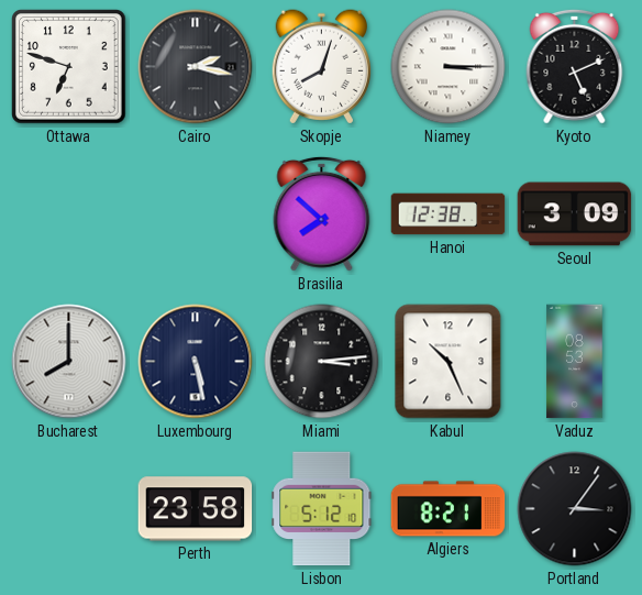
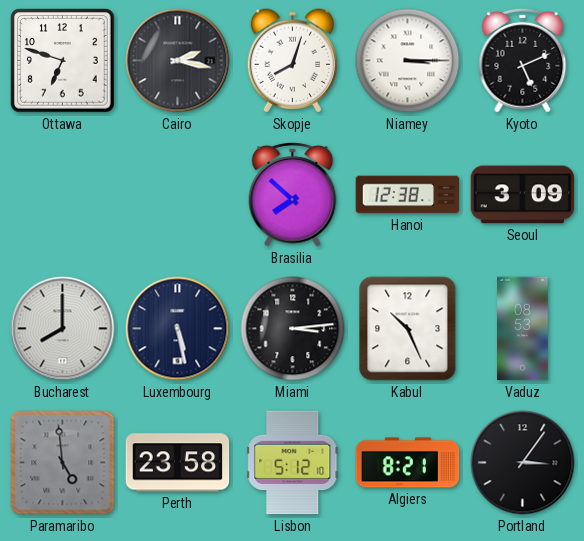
Paramaribo: none -> 4:59
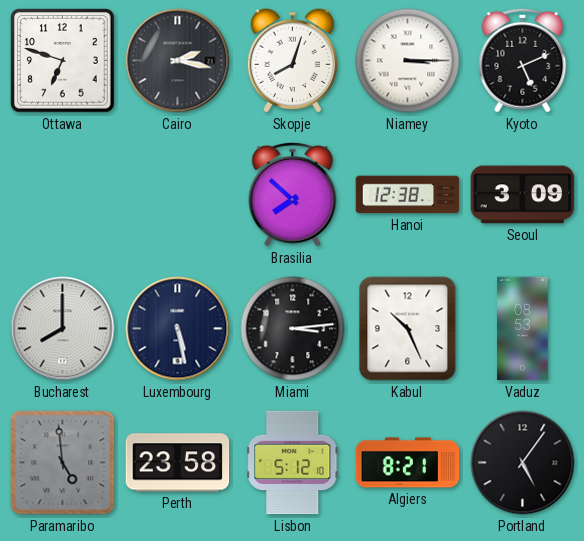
Portland: 3:06 -> 5:06
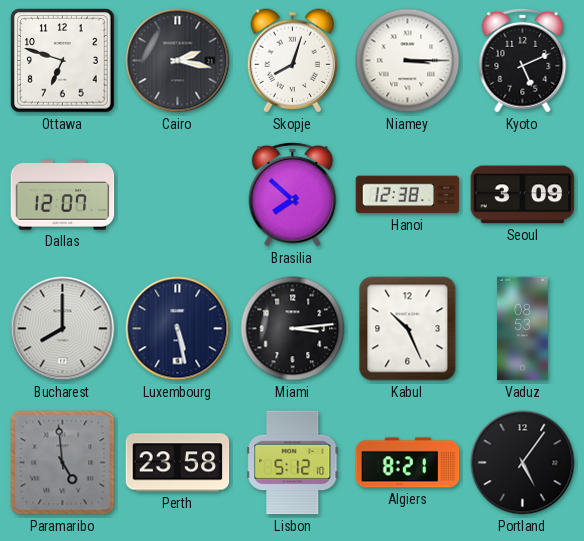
Dallas: none -> 12:07
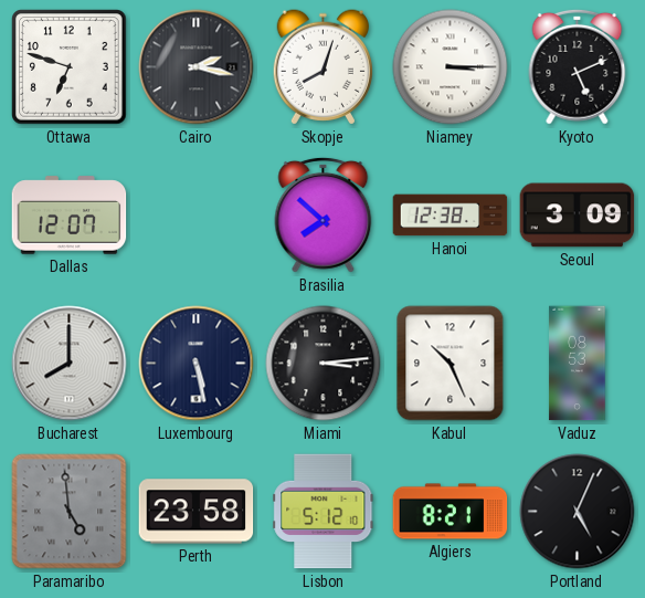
Portland: 5:06 -> 5:04
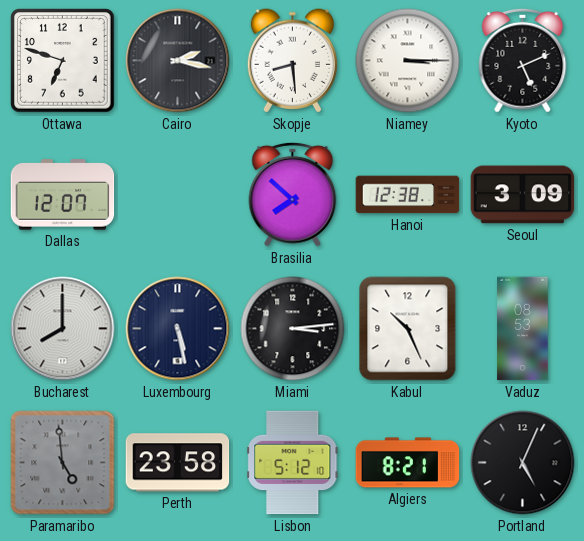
Skopje: 8:03 -> 8:29
